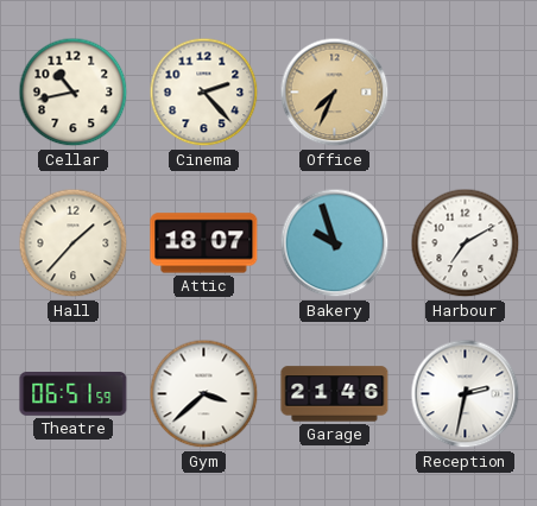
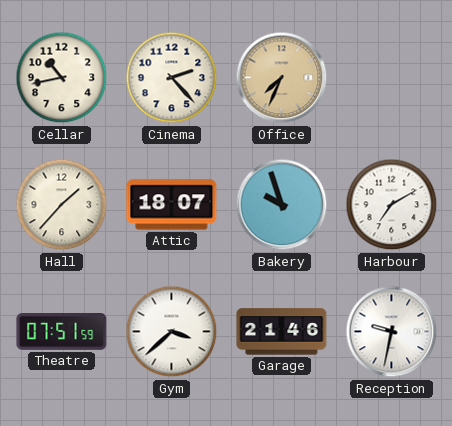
Theatre: 06:51 -> 07:51
Reception: 2:32 -> 9:32
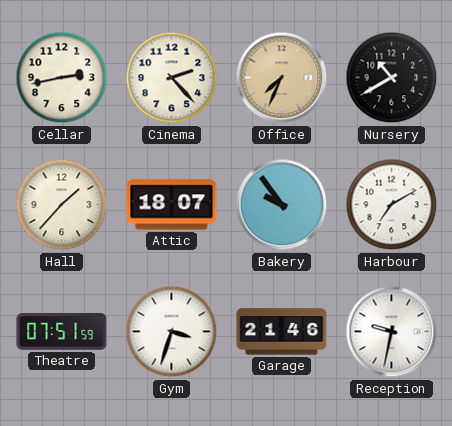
Cellar: 10:43 -> 2:43
Nursery: none -> 10:40
Bakery: 9:57 -> 9:54
Gym: 3:38 -> 3:33
